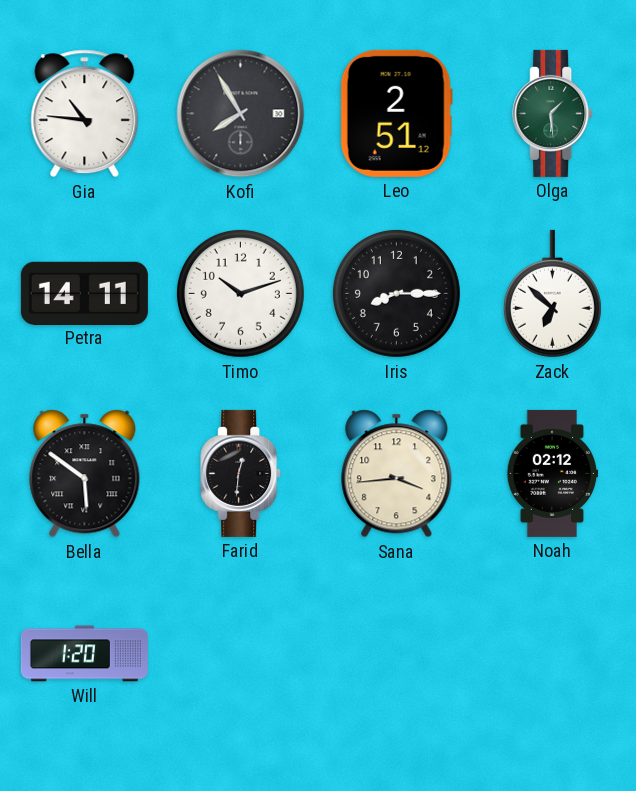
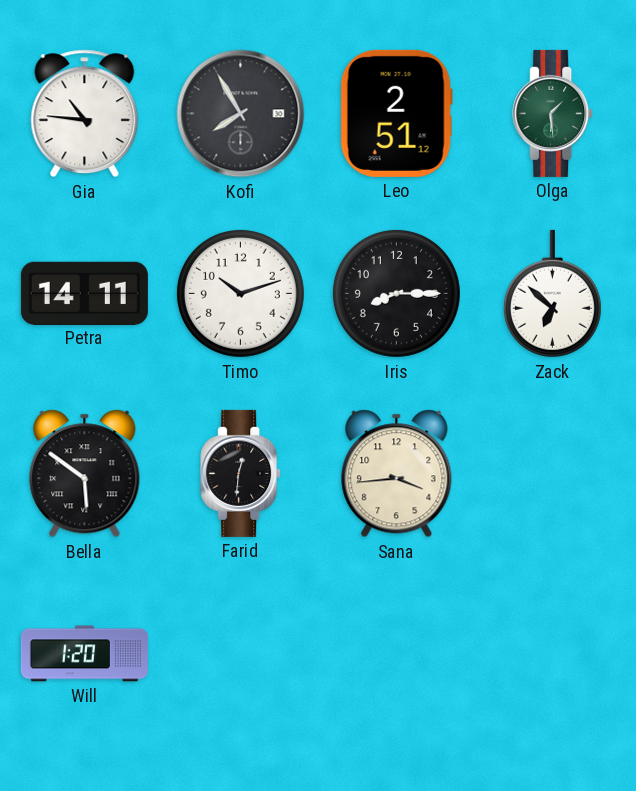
Noah: 02:12 -> none
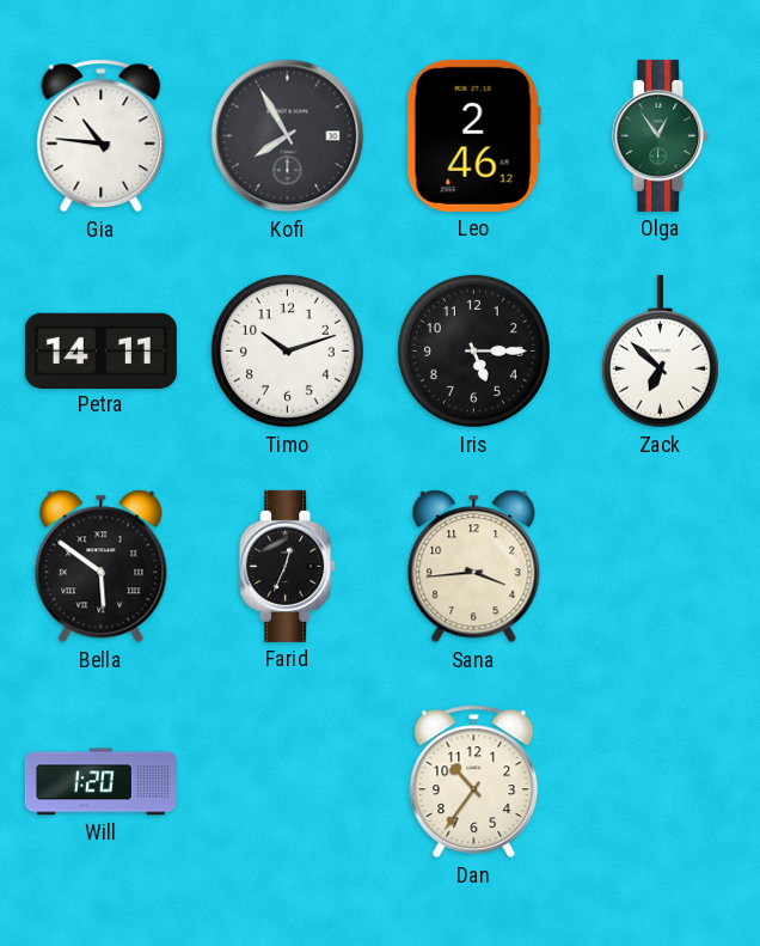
Leo: 2:51 -> 2:46
Olga: 1:29 -> 12:54
Iris: 8:15 -> 5:15
Farid: 12:31 -> 12:34
Dan: none -> 10:36
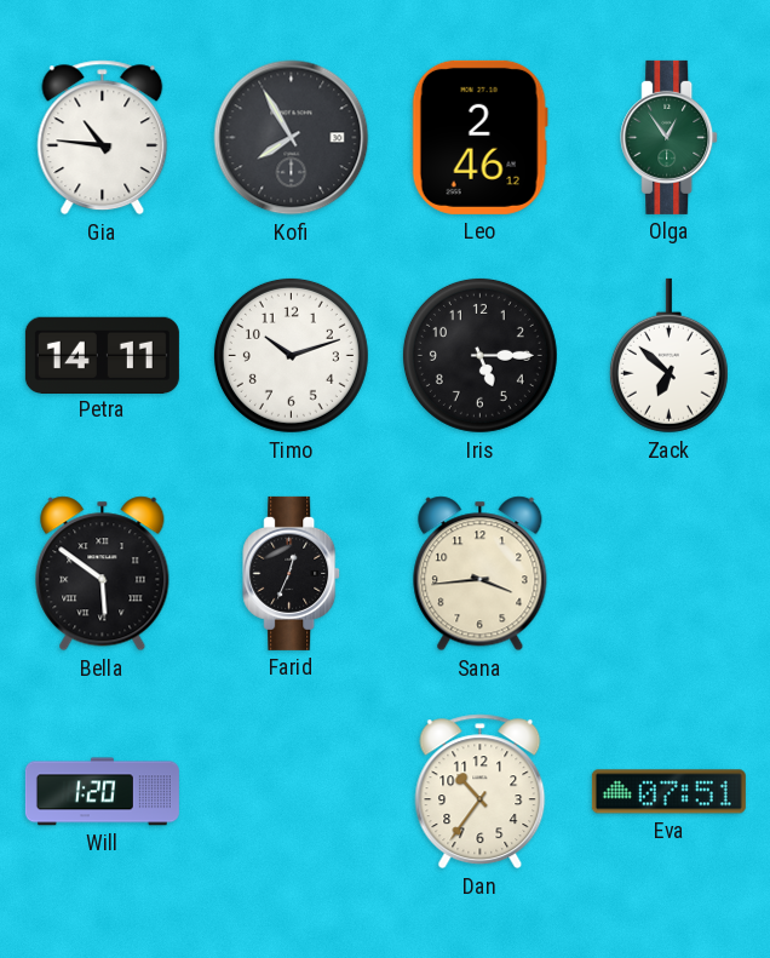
Eva: none -> 07:51
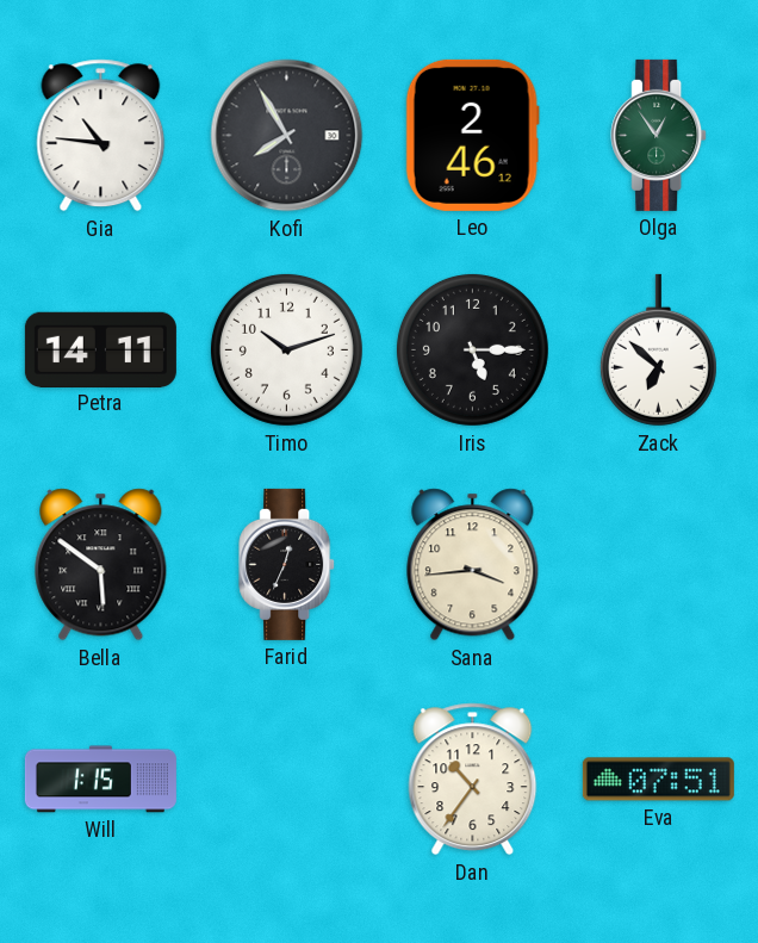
Will: 1:20 -> 1:15
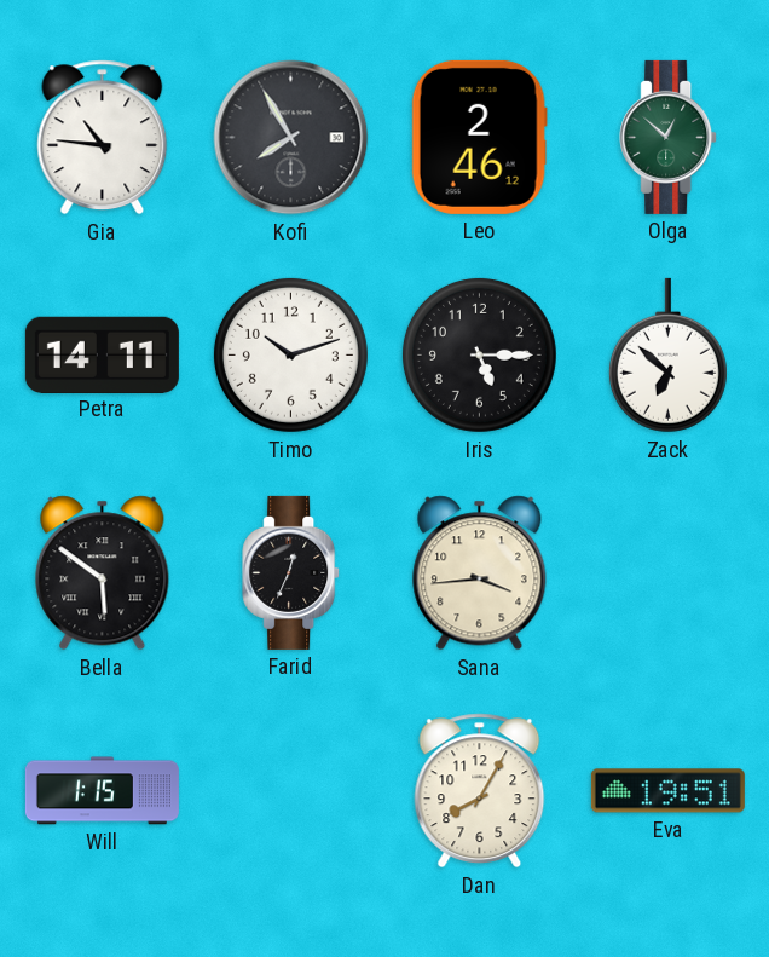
Olga: 12:54 -> 12:52
Dan: 10:36 -> 8:05
Eva: 07:51 -> 19:51
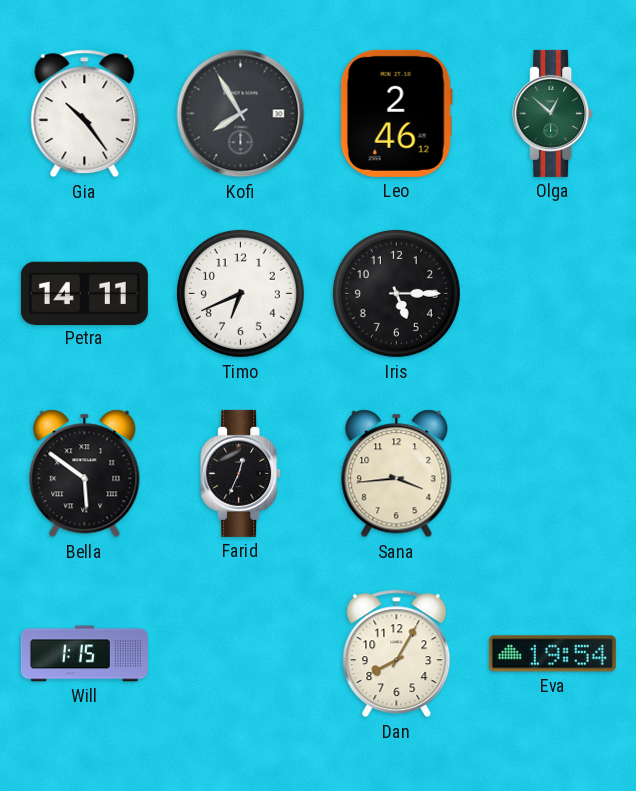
Gia: 10:46 -> 10:24
Timo: 10:12 -> 6:41
Zack: 6:52 -> none
Eva: 19:51 -> 19:54
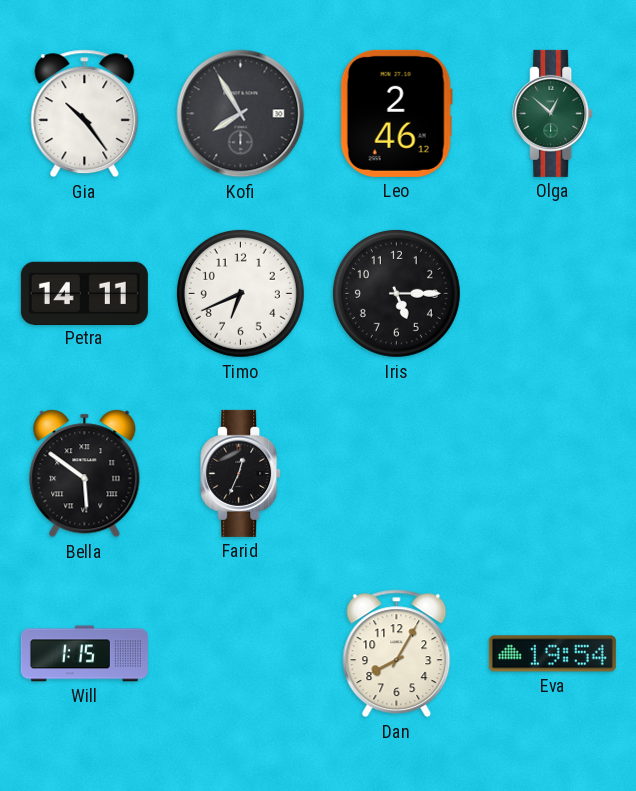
Sana: 3:44 -> none
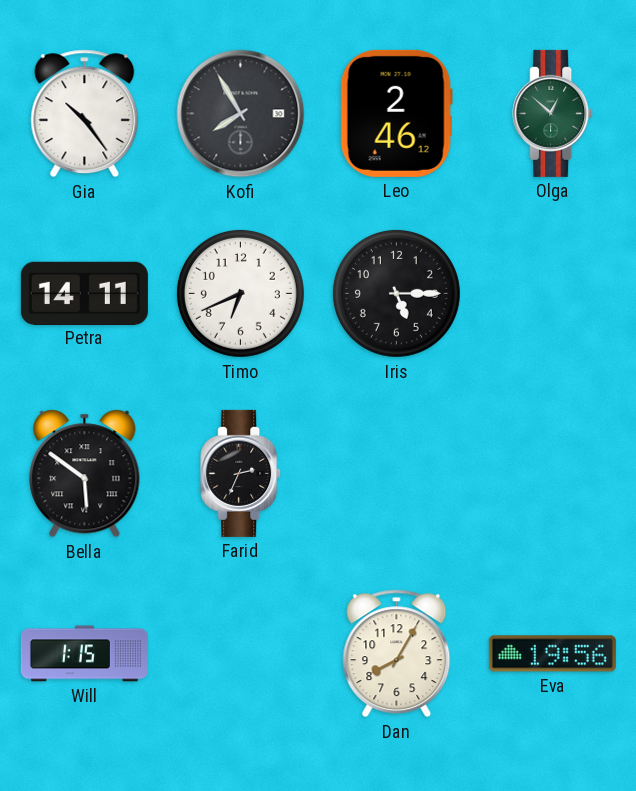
Farid: 12:34 -> 2:34
Eva: 19:54 -> 19:56
